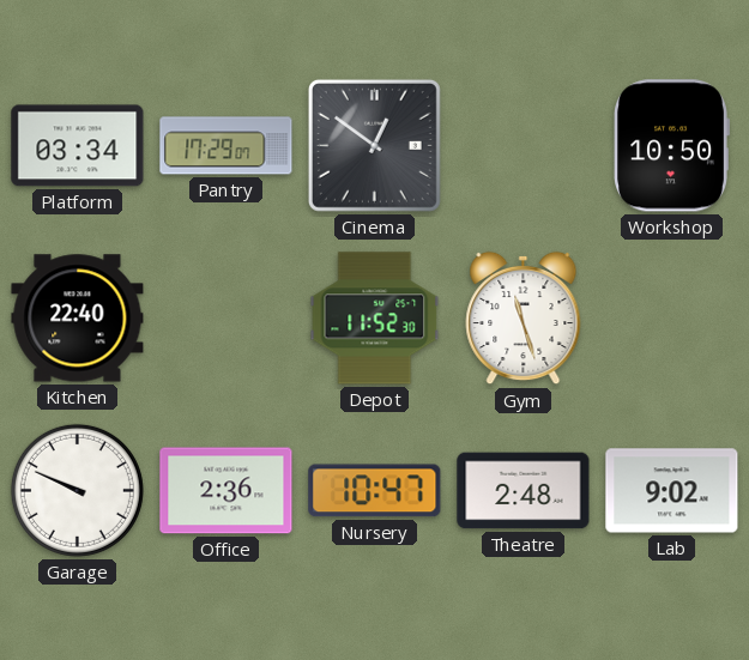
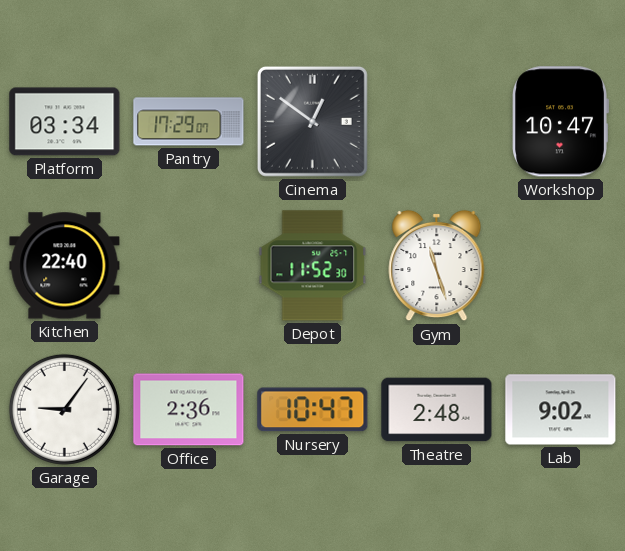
Workshop: 10:50 -> 10:47
Garage: 9:49 -> 9:06
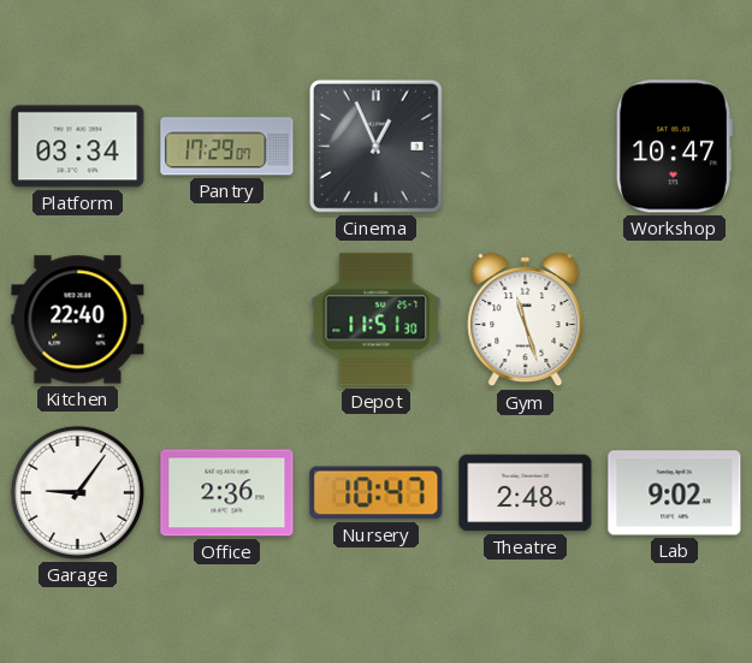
Cinema: 12:51 -> 12:56
Depot: 11:52 -> 11:51
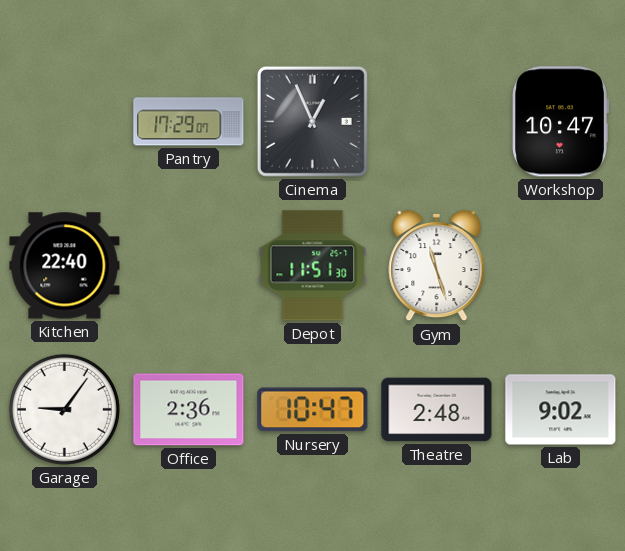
Platform: 03:34 -> none
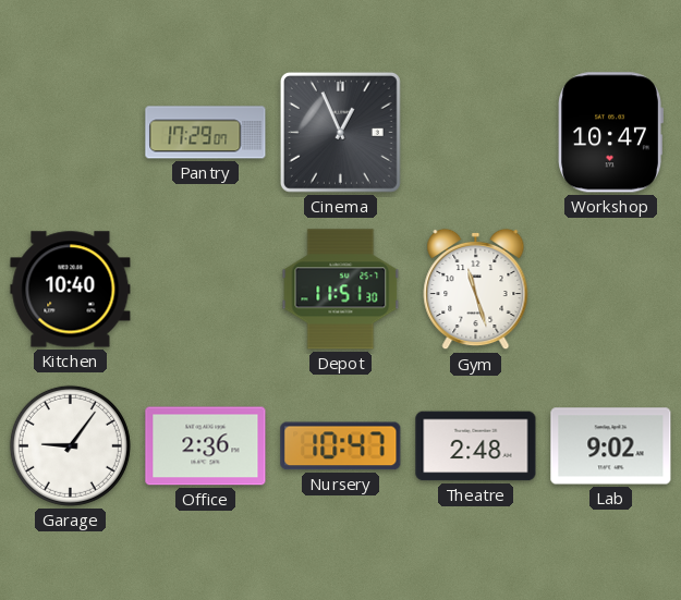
Kitchen: 22:40 -> 10:40
